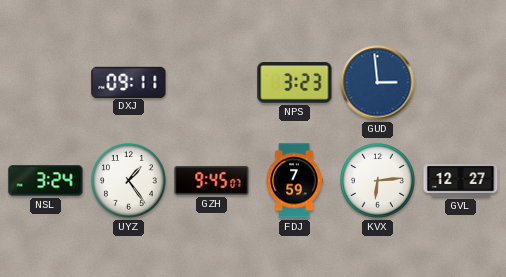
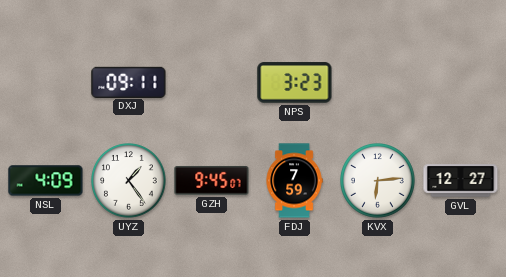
GUD: 2:59 -> none
NSL: 3:24 -> 4:09
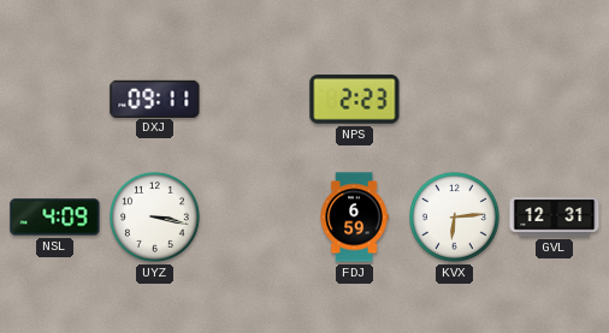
NPS: 3:23 -> 2:23
UYZ: 1:24 -> 3:17
GZH: 9:45 -> none
FDJ: 7:59 -> 6:59
GVL: 12:27 -> 12:31
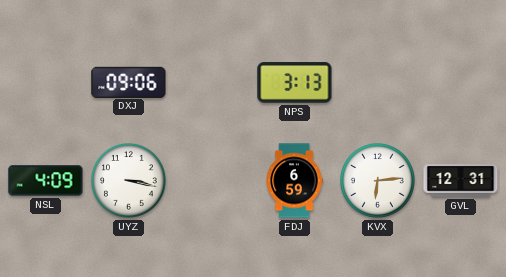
DXJ: 09:11 -> 09:06
NPS: 2:23 -> 3:13
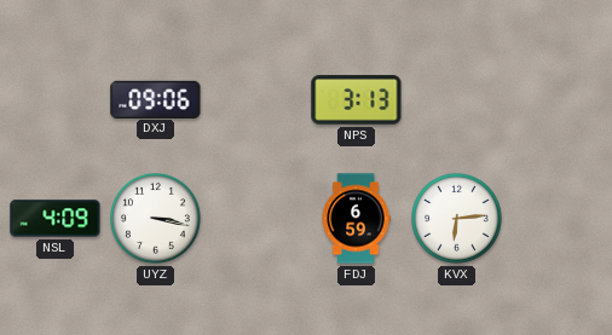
GVL: 12:31 -> none
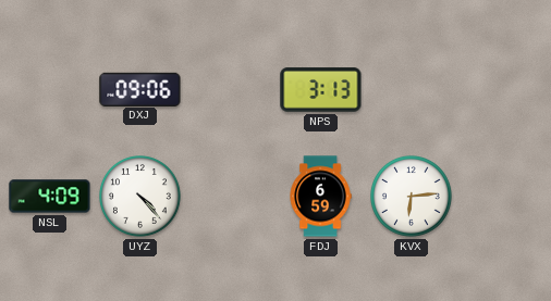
UYZ: 3:17 -> 4:23
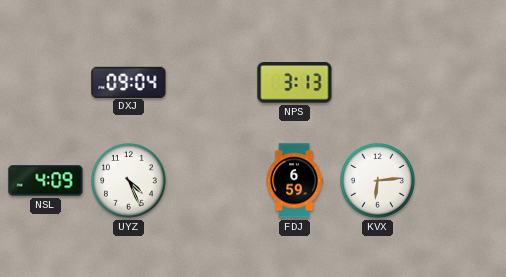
DXJ: 09:06 -> 09:04
UYZ: 4:23 -> 4:26
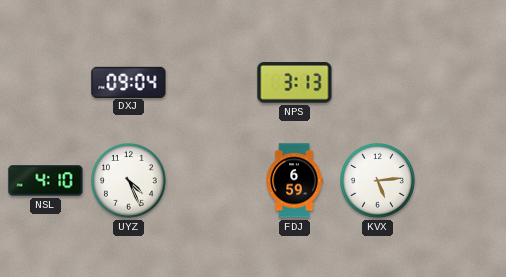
NSL: 4:09 -> 4:10
KVX: 6:14 -> 5:14
